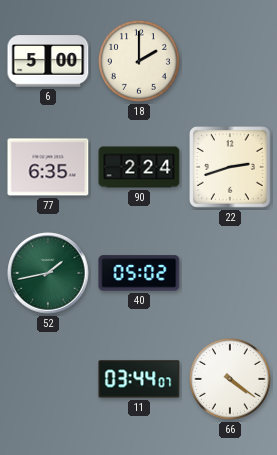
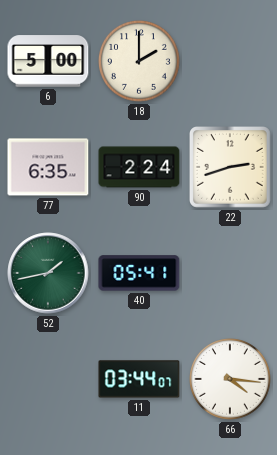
40: 05:02 -> 05:41
66: 4:21 -> 4:16
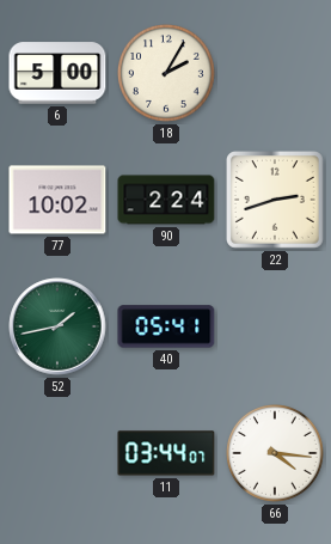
18: 2:00 -> 2:05
77: 6:35 -> 10:02
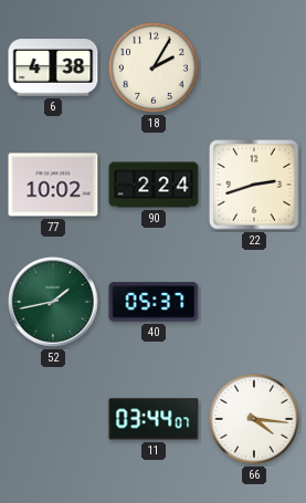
6: 5:00 -> 4:38
40: 05:41 -> 05:37
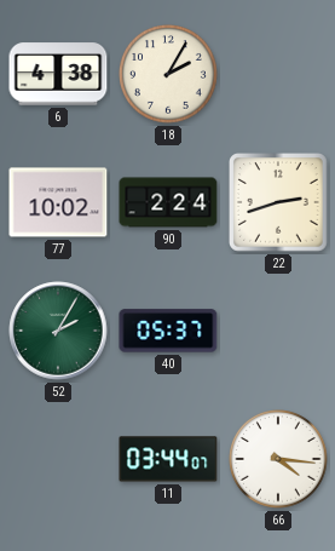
52: 1:43 -> 2:05
